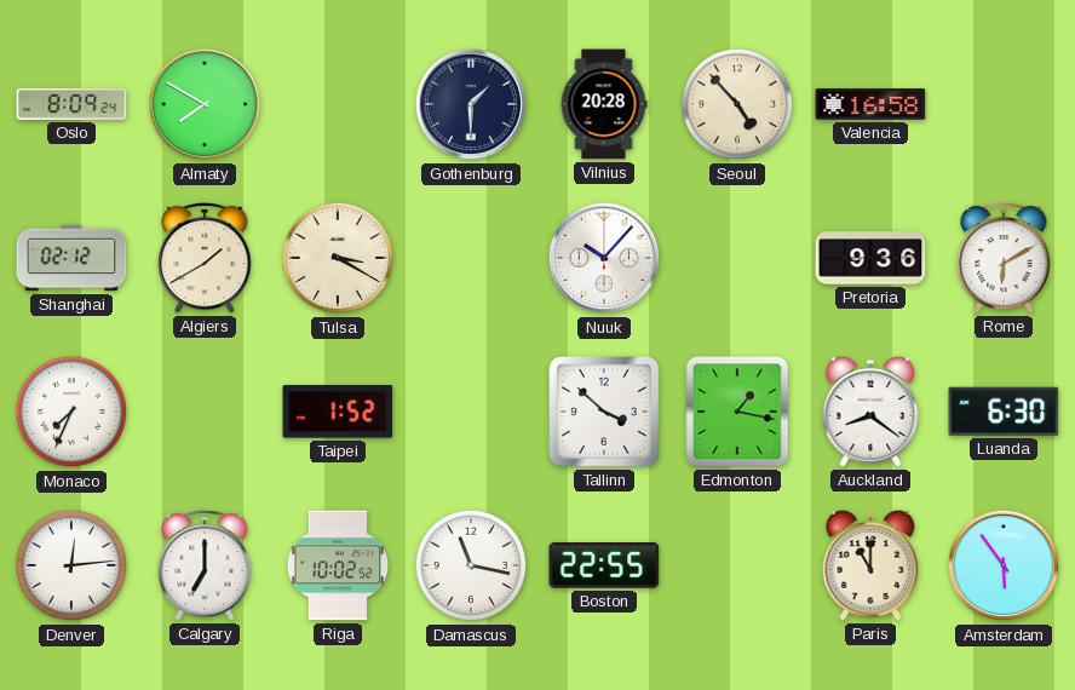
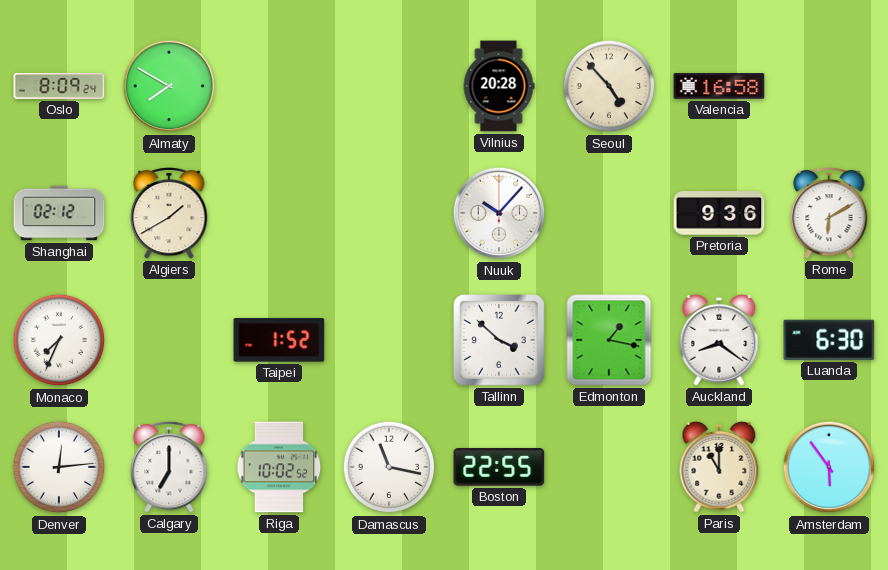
Gothenburg: 1:30 -> none
Tulsa: 3:20 -> none
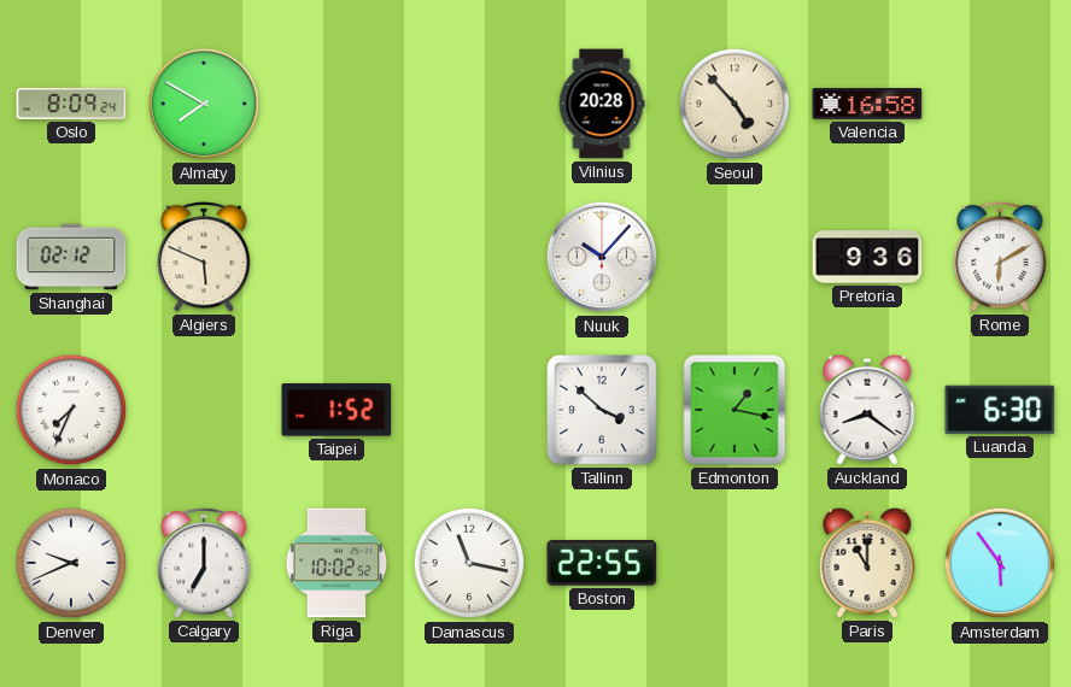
Algiers: 1:40 -> 5:49
Denver: 12:14 -> 9:41
